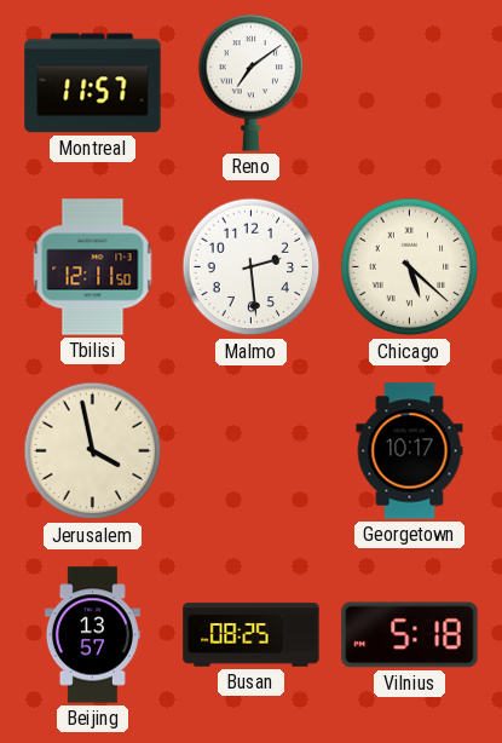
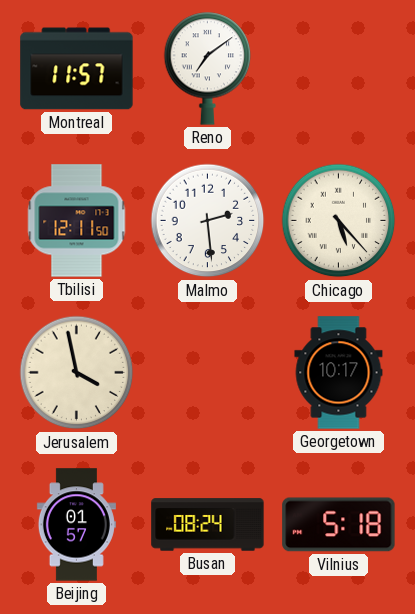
Chicago: 5:22 -> 5:23
Beijing: 13:57 -> 01:57
Busan: 08:25 -> 08:24
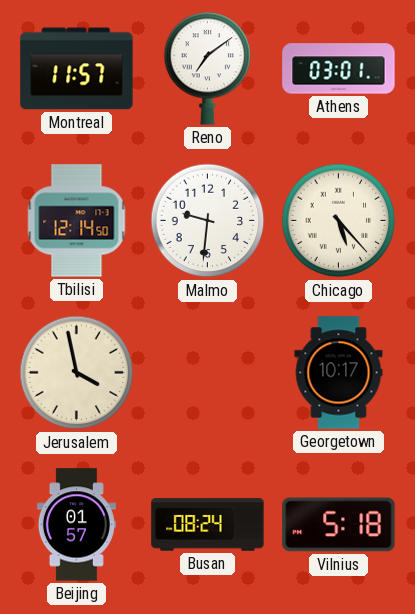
Athens: none -> 03:01
Tbilisi: 12:11 -> 12:14
Malmo: 2:29 -> 9:31
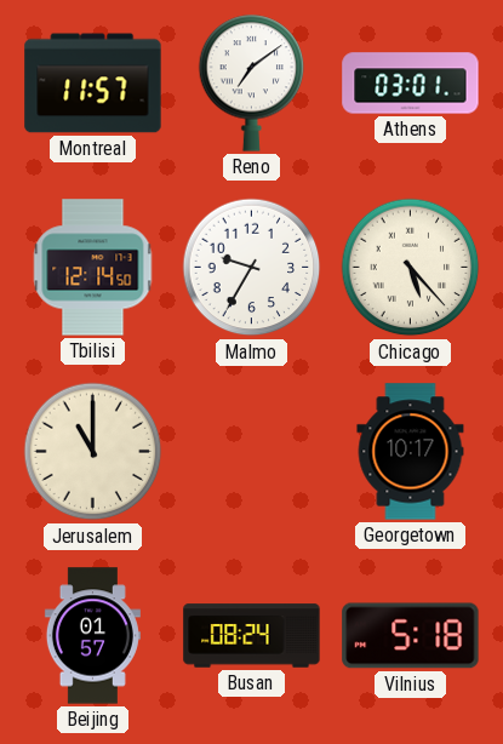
Malmo: 9:31 -> 9:35
Jerusalem: 3:58 -> 11:00
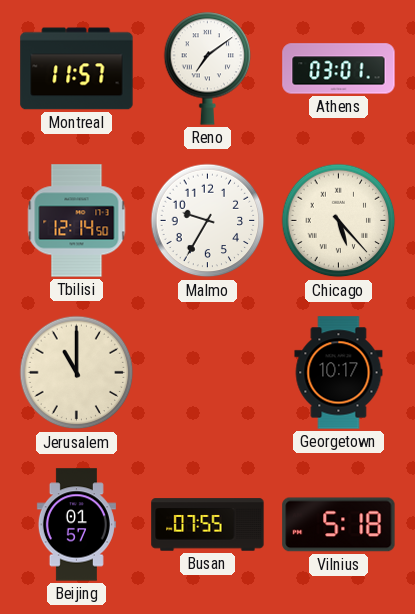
Busan: 08:24 -> 07:55
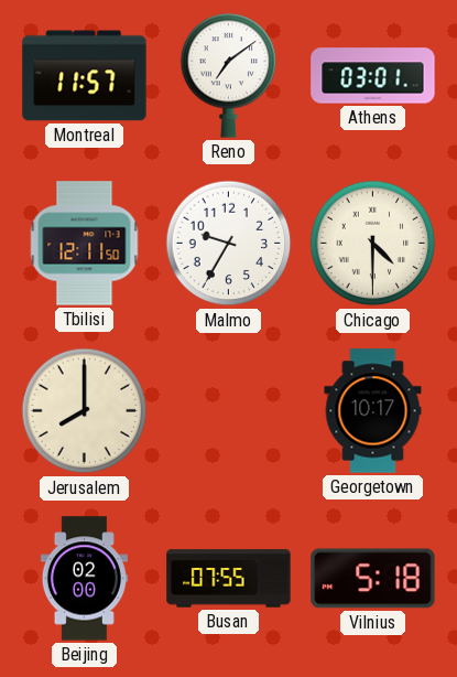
Tbilisi: 12:14 -> 12:11
Chicago: 5:23 -> 4:30
Jerusalem: 11:00 -> 8:00
Beijing: 01:57 -> 02:00
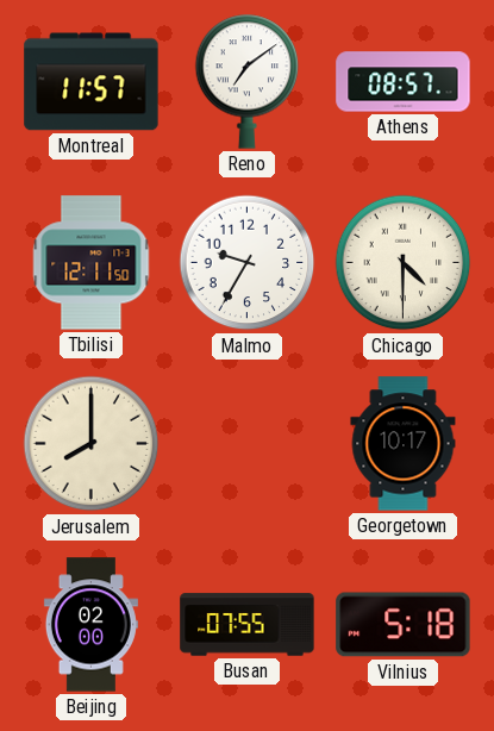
Athens: 03:01 -> 08:57
